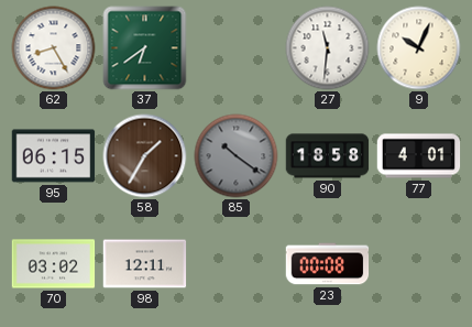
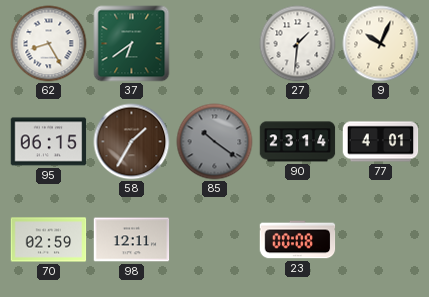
27: 11:31 -> 1:31
90: 18:58 -> 23:14
70: 03:02 -> 02:59
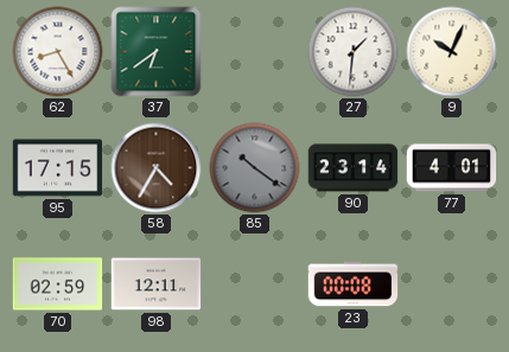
95: 06:15 -> 17:15
58: 1:35 -> 4:35
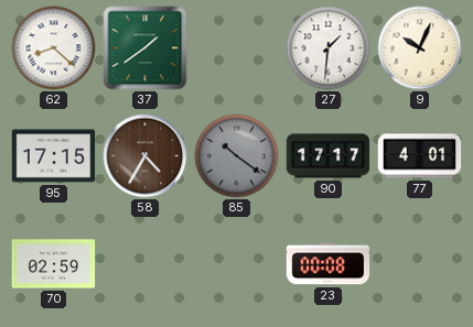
62: 8:25 -> 8:22
37: 6:39 -> 1:39
90: 23:14 -> 17:17
98: 12:11 -> none
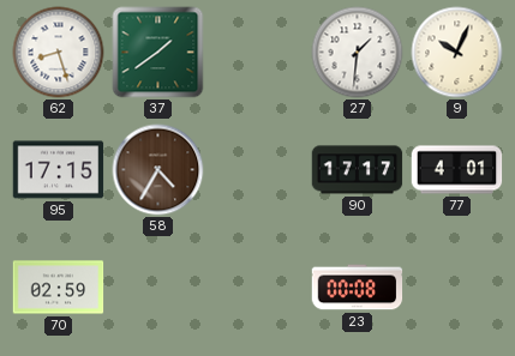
62: 8:22 -> 8:27
85: 10:21 -> none
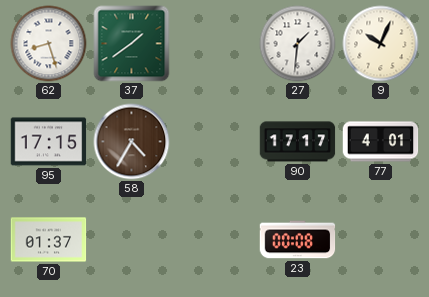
70: 02:59 -> 01:37
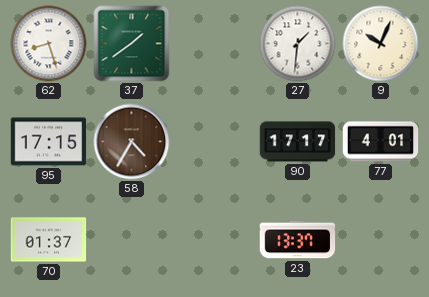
23: 00:08 -> 13:37
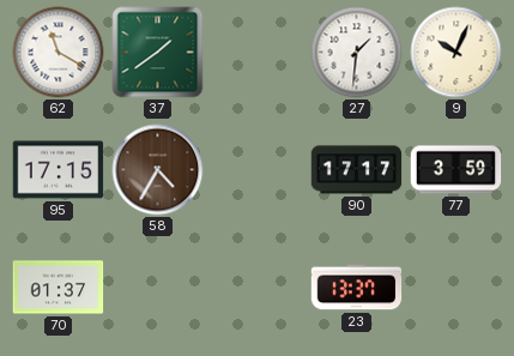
62: 8:27 -> 11:20
77: 4:01 -> 3:59
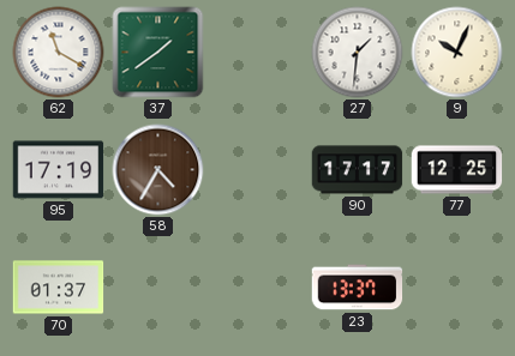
95: 17:15 -> 17:19
77: 3:59 -> 12:25
